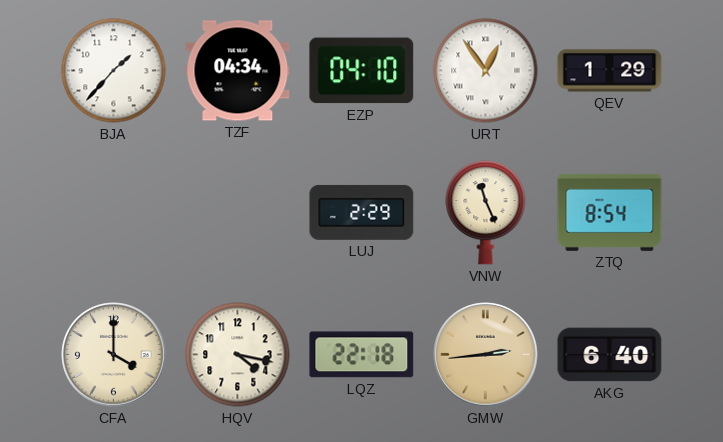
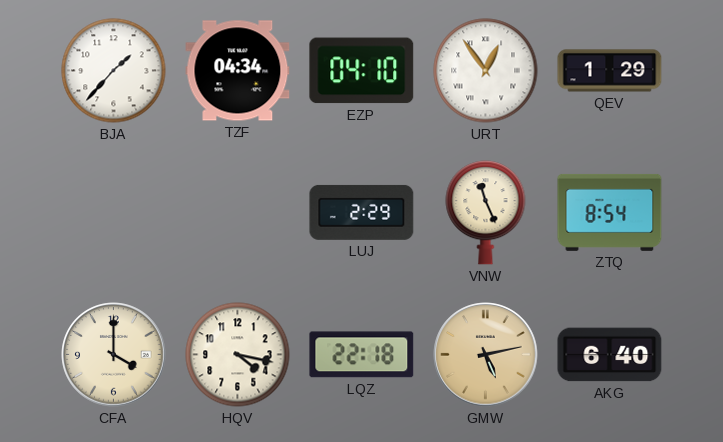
GMW: 2:44 -> 5:13
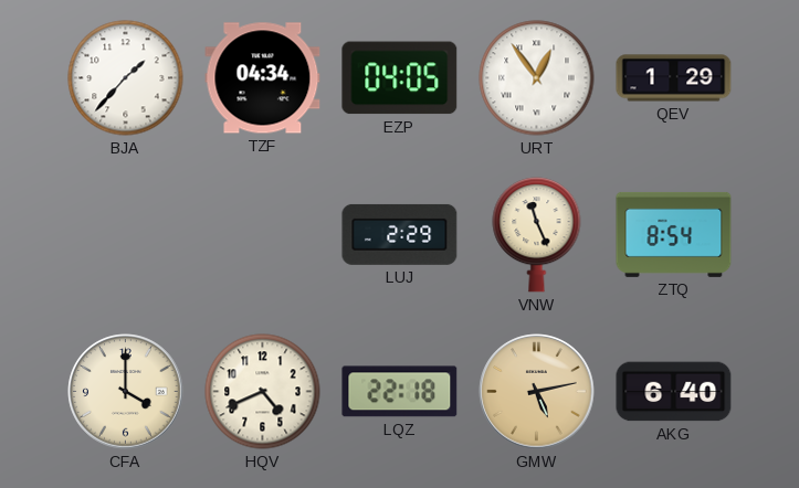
EZP: 04:10 -> 04:05
HQV: 4:17 -> 4:41
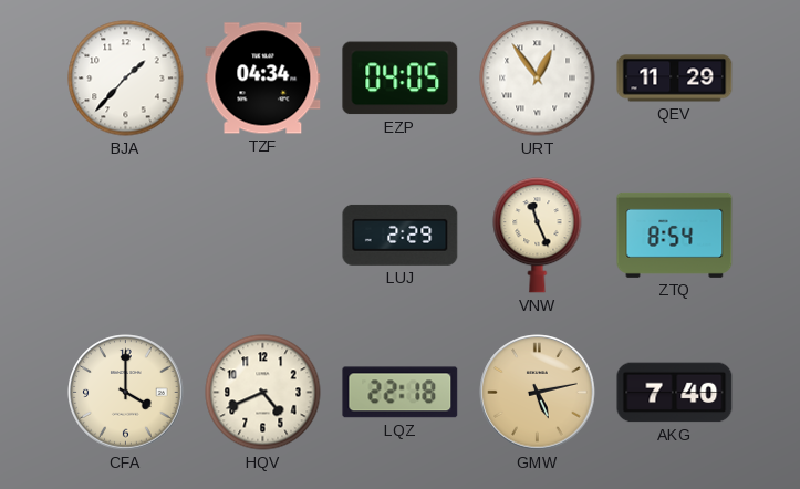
QEV: 1:29 -> 11:29
AKG: 6:40 -> 7:40
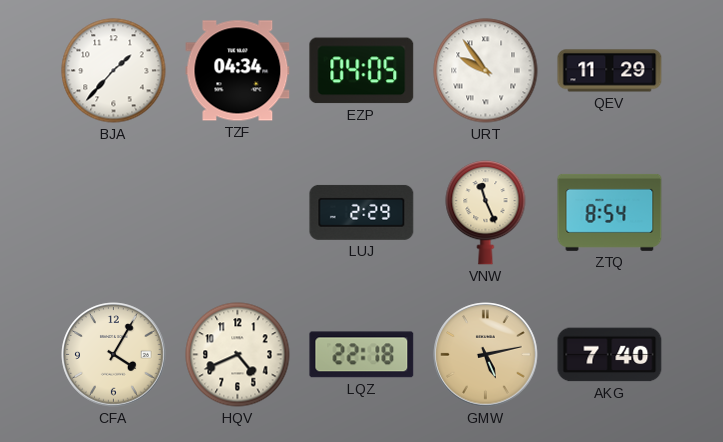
URT: 12:54 -> 9:54
CFA: 4:00 -> 4:05
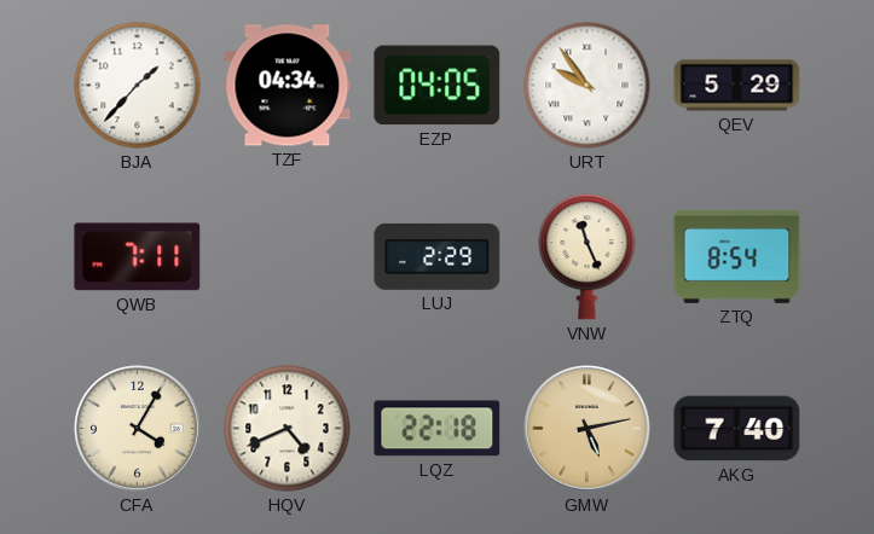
QEV: 11:29 -> 5:29
QWB: none -> 7:11
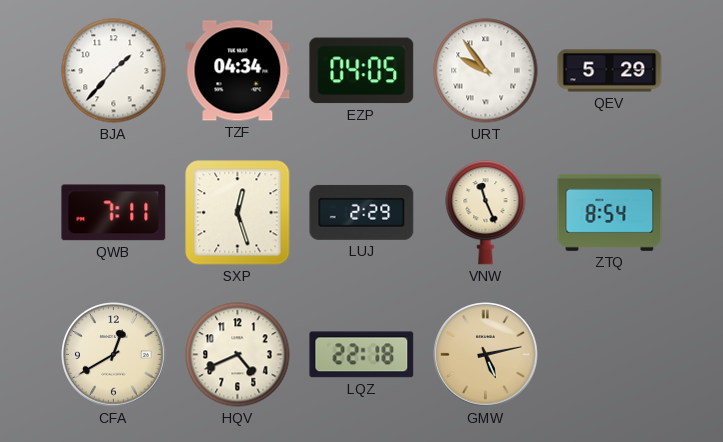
SXP: none -> 12:27
CFA: 4:05 -> 12:40
AKG: 7:40 -> none
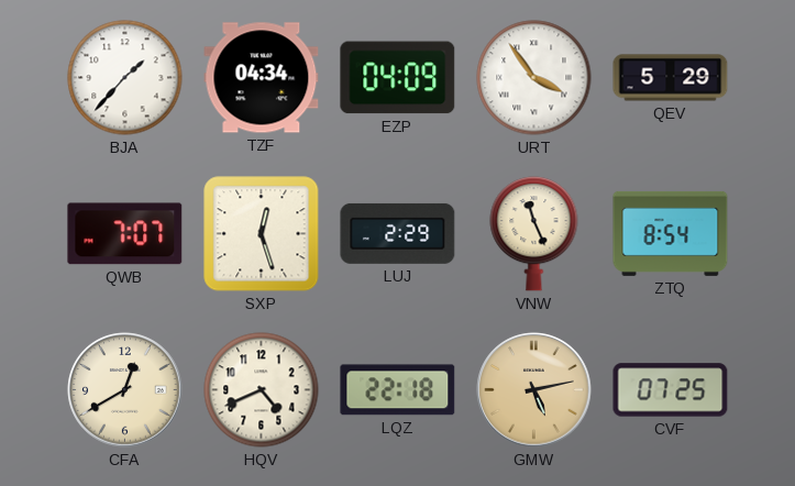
EZP: 04:05 -> 04:09
URT: 9:54 -> 3:54
QWB: 7:11 -> 7:07
CVF: none -> 07:25
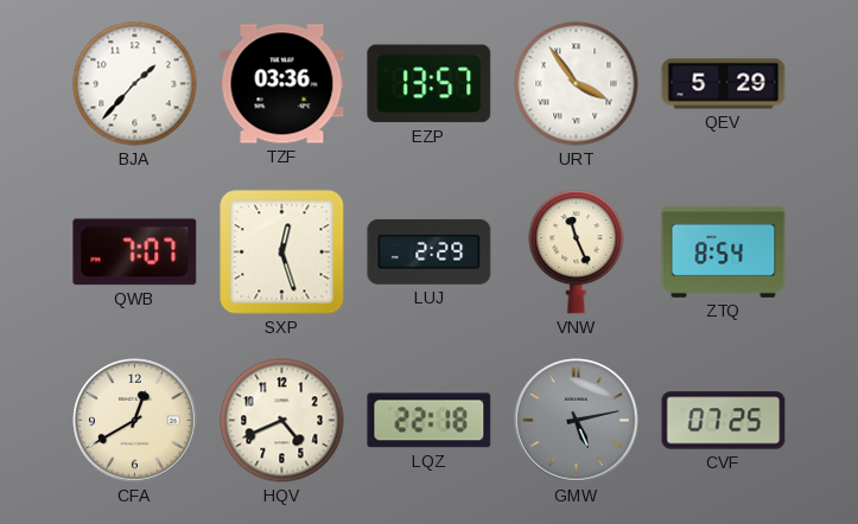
TZF: 04:34 -> 03:36
EZP: 04:09 -> 13:57
GMW dial: champagne -> grey
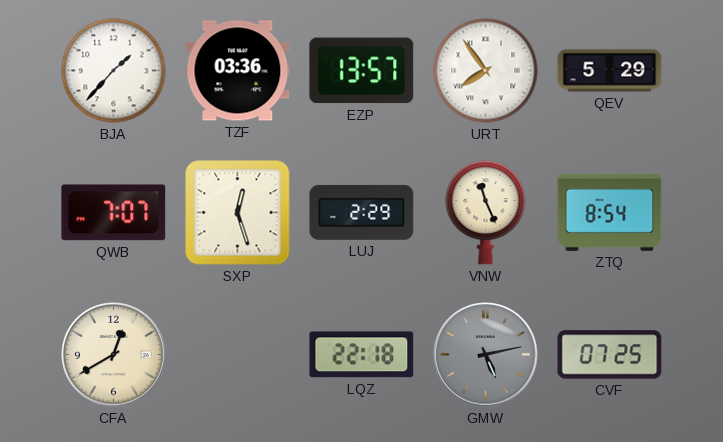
URT: 3:54 -> 7:54
HQV: 4:41 -> none
